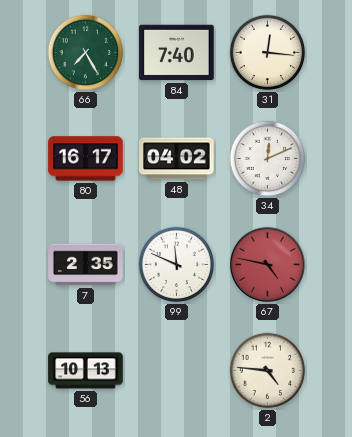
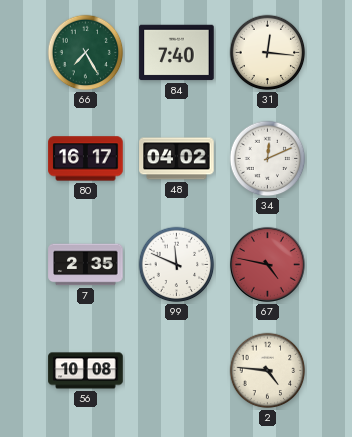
56: 10:13 -> 10:08
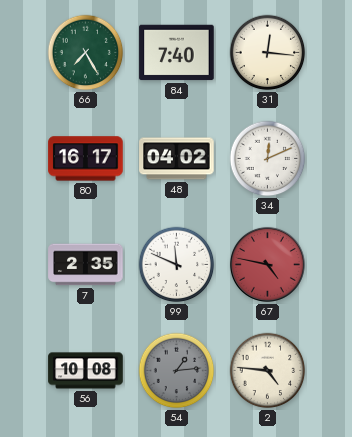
54: none -> 1:14
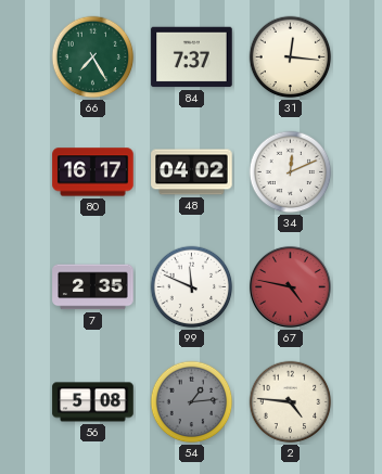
84: 7:40 -> 7:37
56: 10:08 -> 5:08
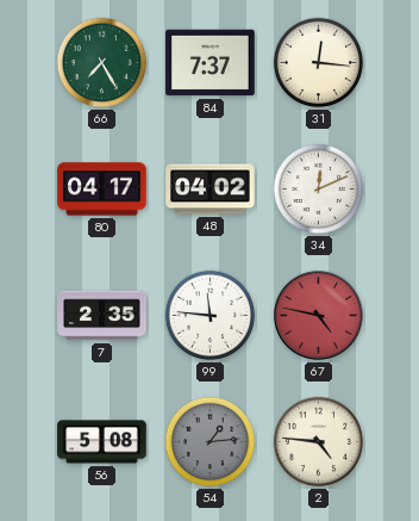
80: 16:17 -> 04:17
99: 11:49 -> 11:46
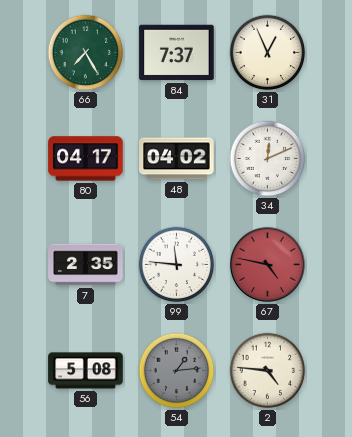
31: 12:16 -> 12:56
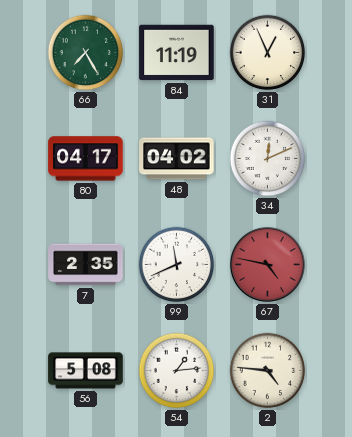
84: 7:37 -> 11:19
99: 11:46 -> 11:41
54 dial: grey -> white
